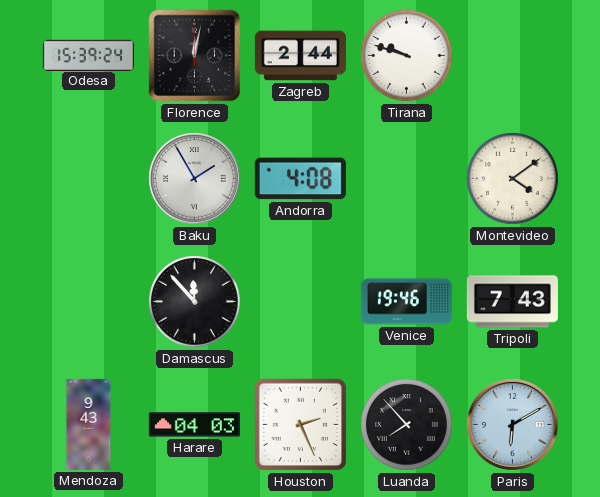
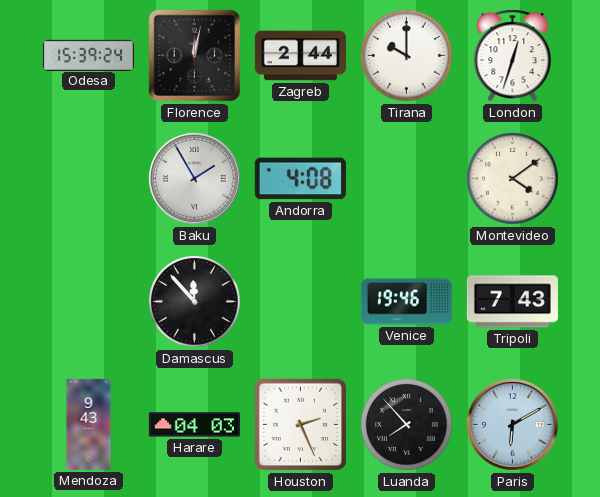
Tirana: 9:48 -> 10:00
London: none -> 12:33
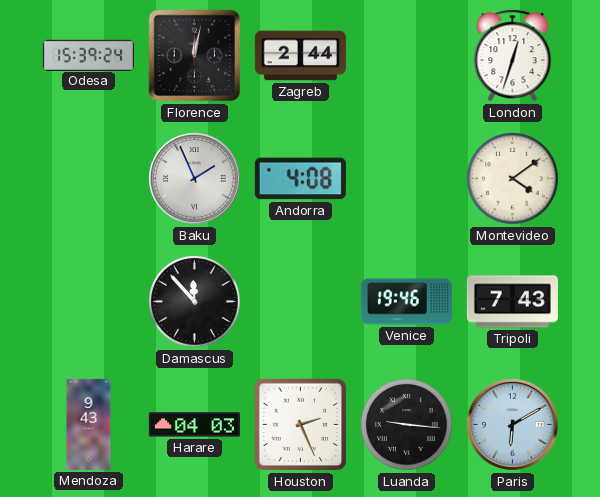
Tirana: 10:00 -> none
Baku: 1:55 -> 1:56
Luanda: 7:53 -> 9:16
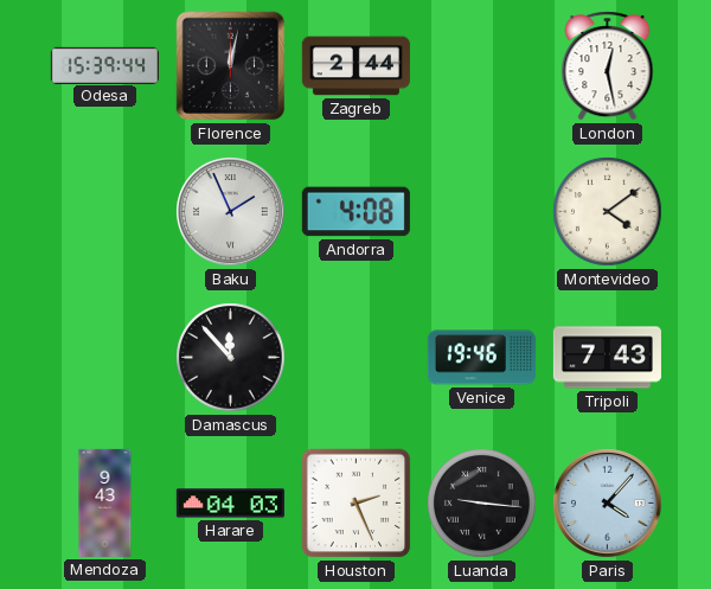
Odesa: 15:39:24 -> 15:39:44
London: 12:33 -> 12:28
Paris: 6:10 -> 4:07
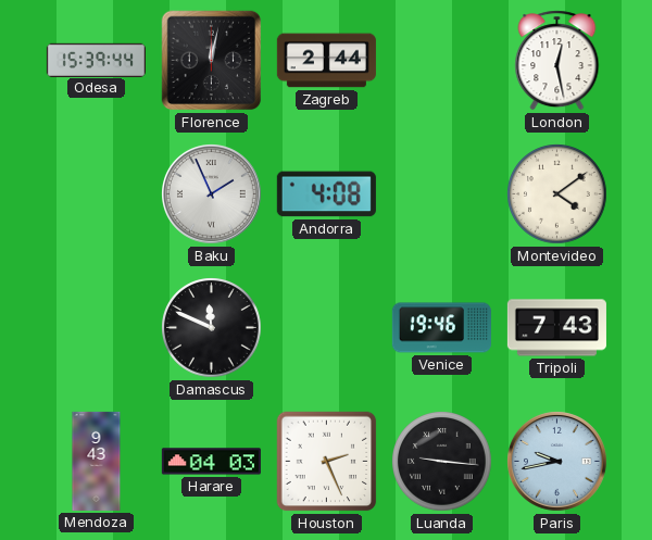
Damascus: 11:53 -> 11:49
Paris: 4:07 -> 9:43
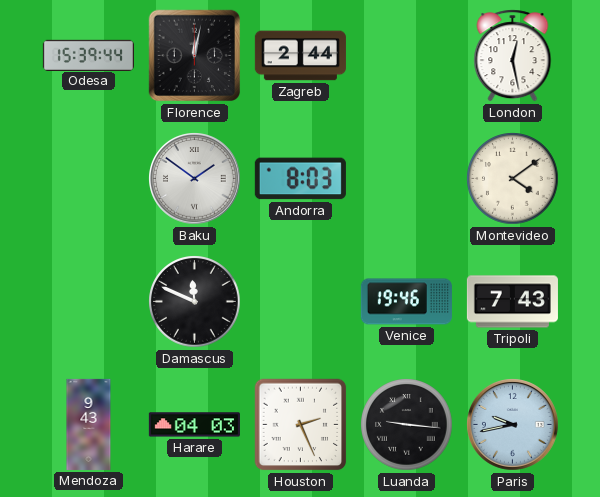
Baku: 1:56 -> 1:51
Andorra: 4:08 -> 8:03
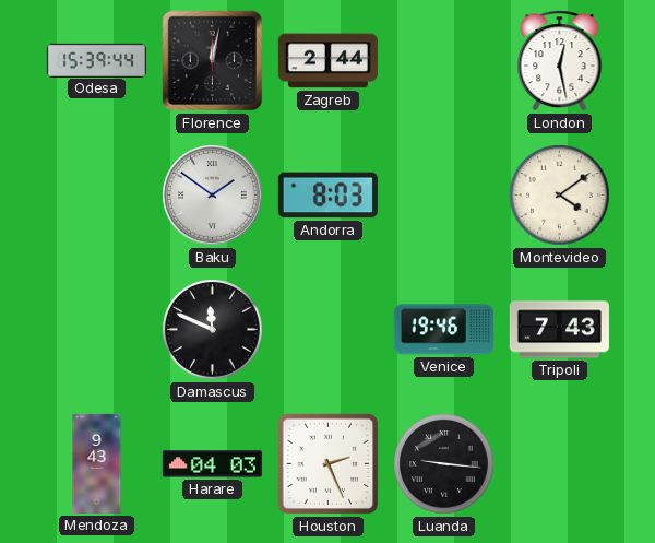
Paris: 9:43 -> none
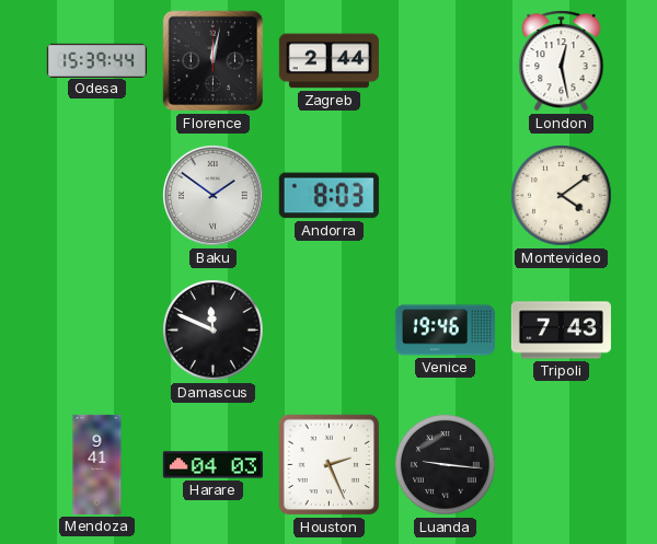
Mendoza: 9:43 -> 9:41
